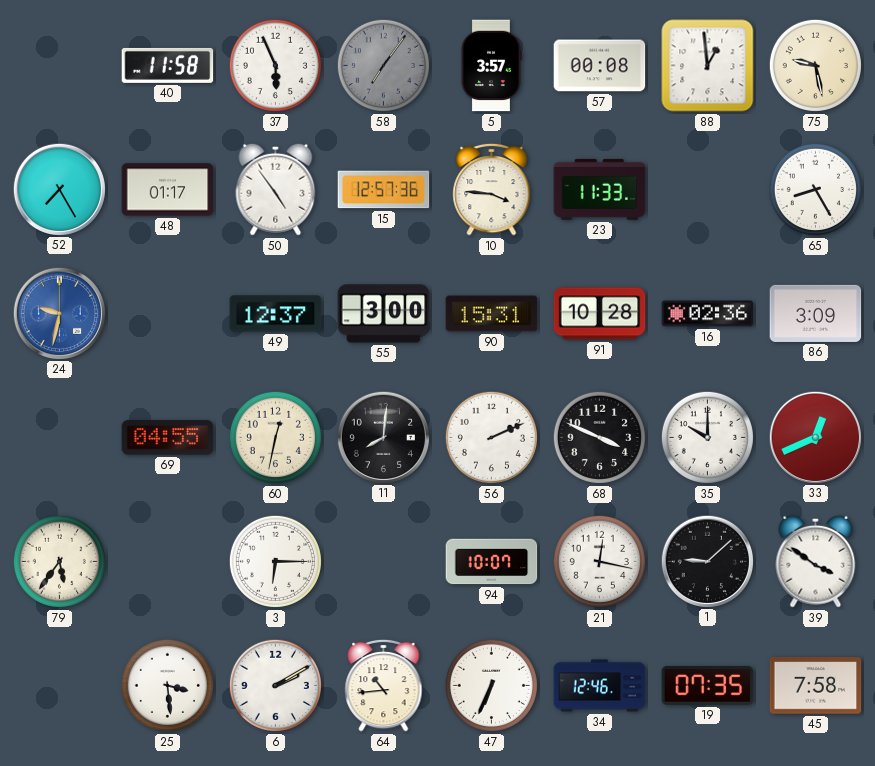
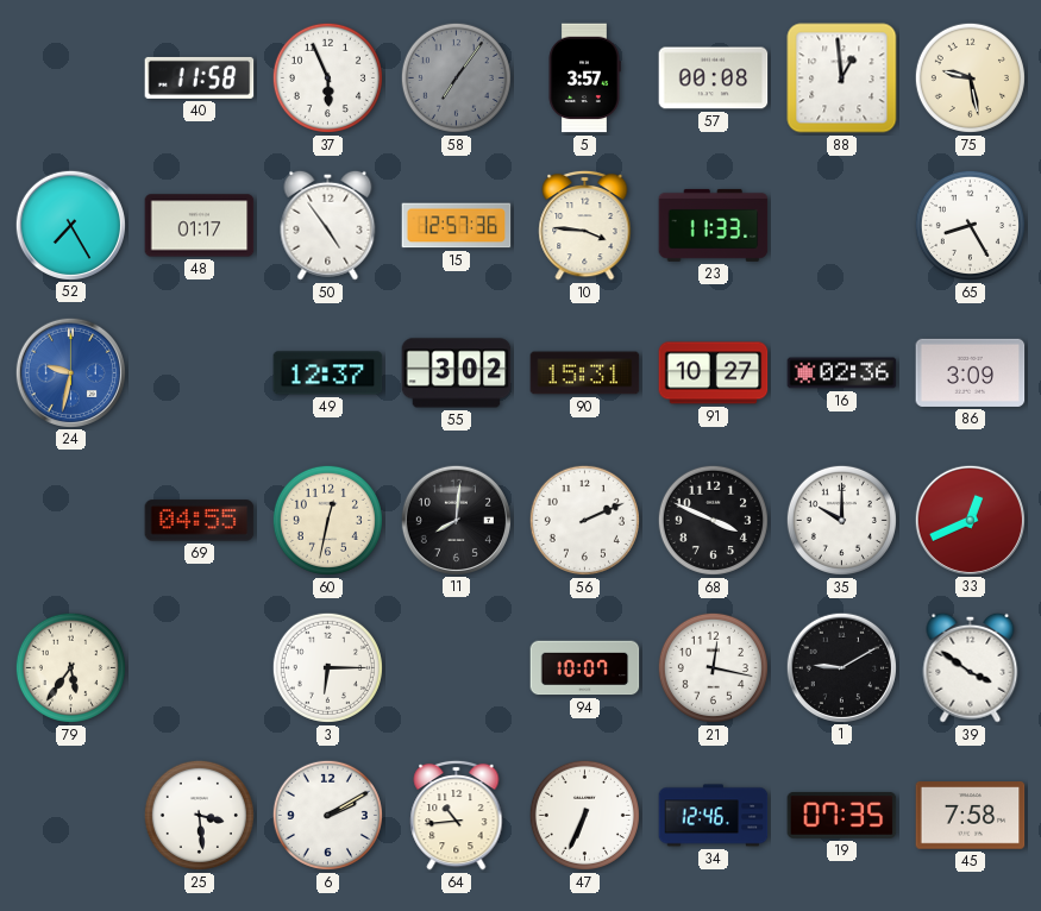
55: 3:00 -> 3:02
91: 10:28 -> 10:27
1: 9:08 -> 9:10
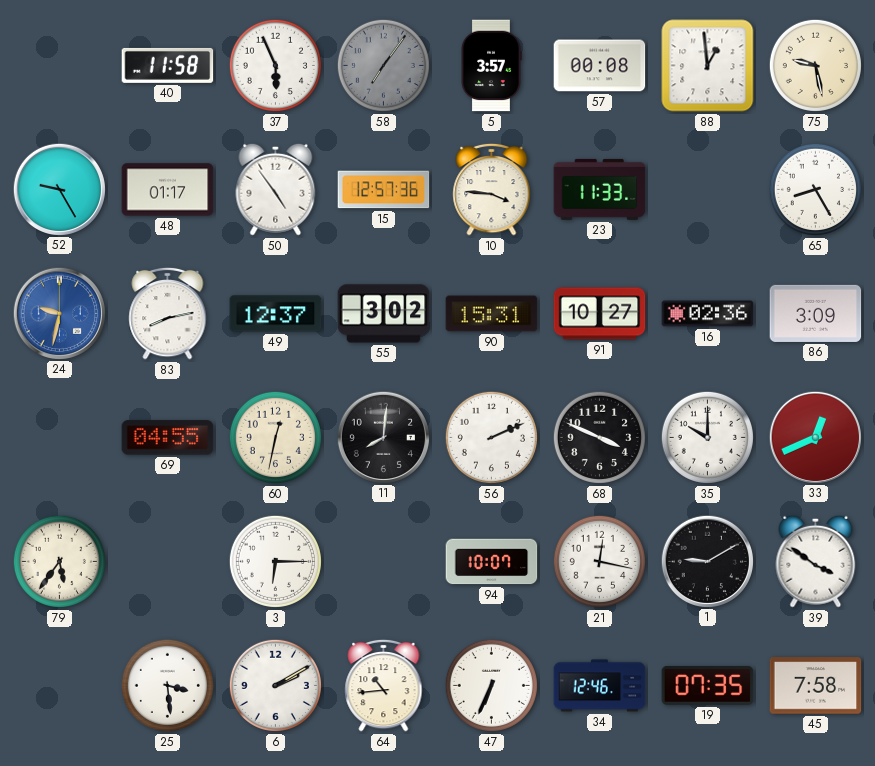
52: 7:25 -> 9:25
83: none -> 8:13
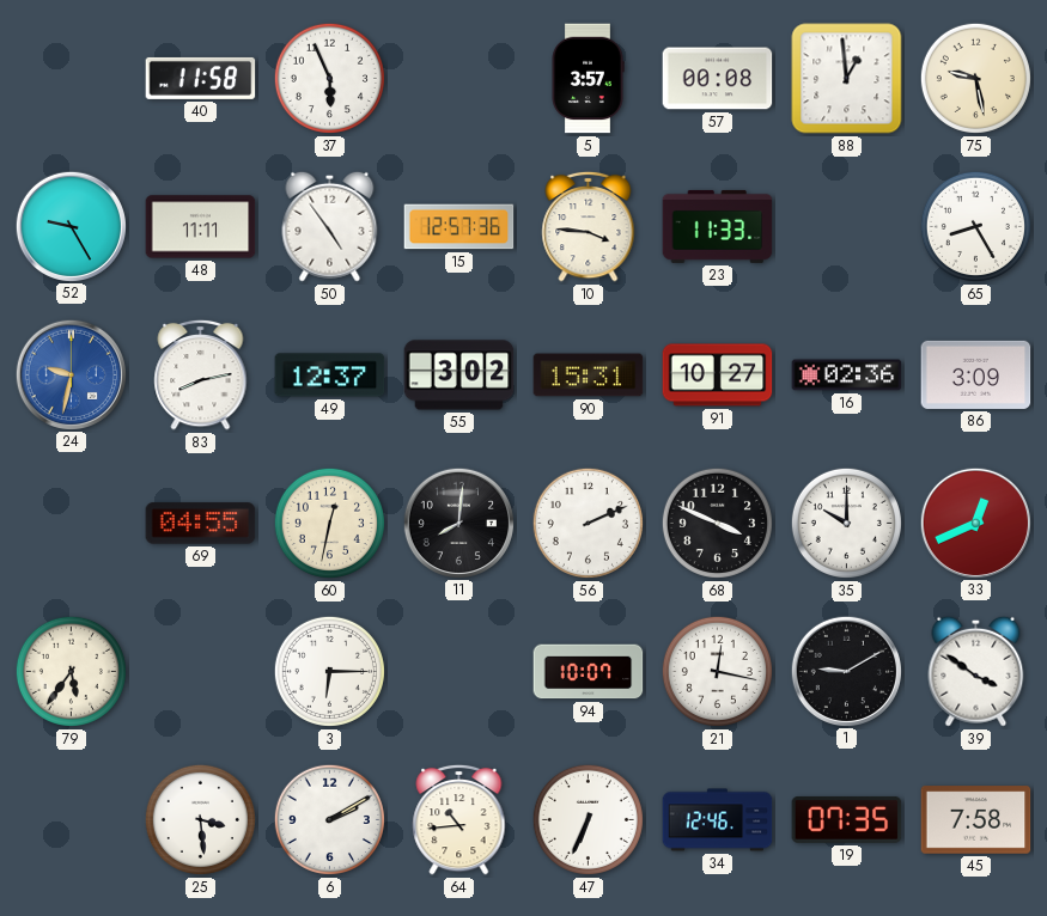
58: 7:06 -> none
48: 01:17 -> 11:11
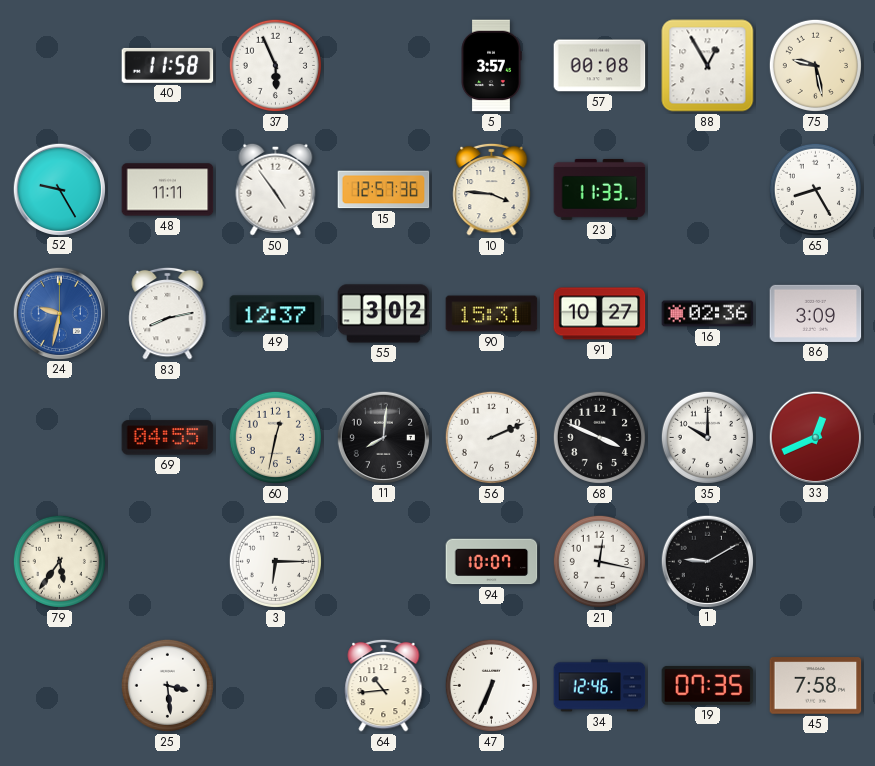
88: 12:59 -> 12:55
39: 3:51 -> none
6: 2:10 -> none
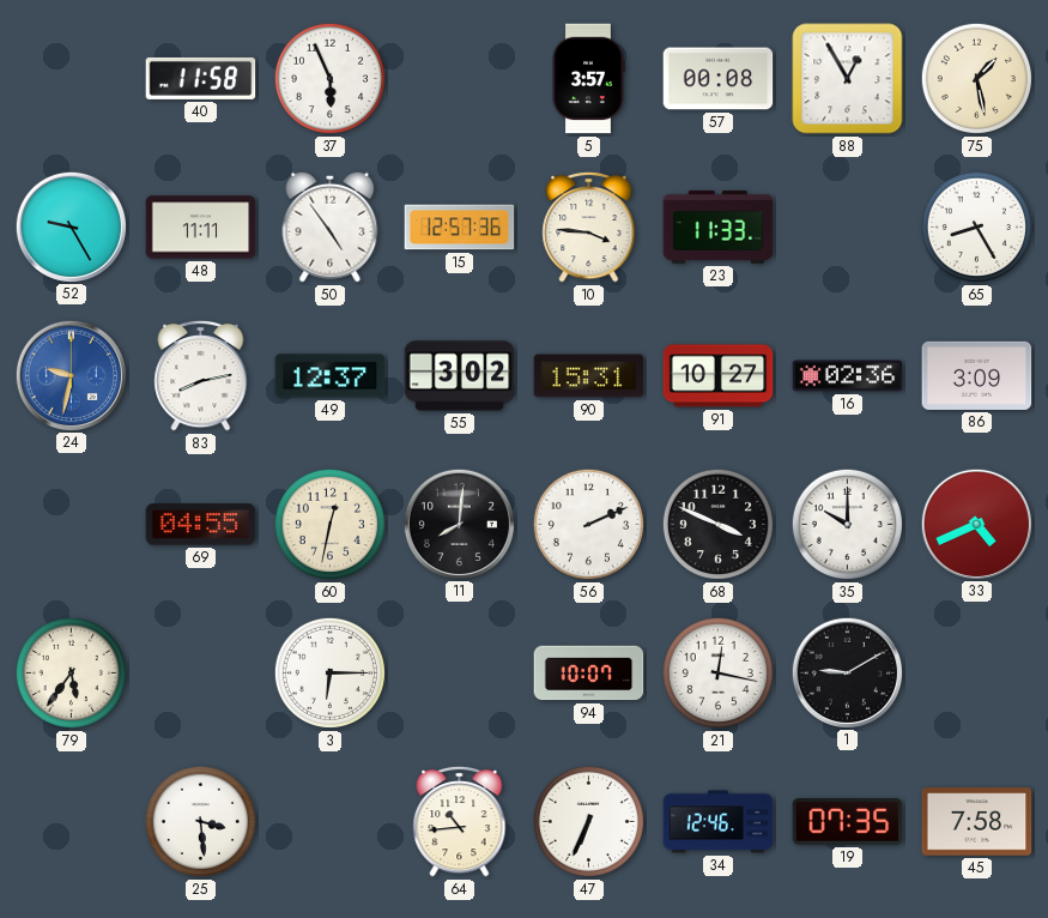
75: 9:28 -> 1:28
33: 12:41 -> 4:41
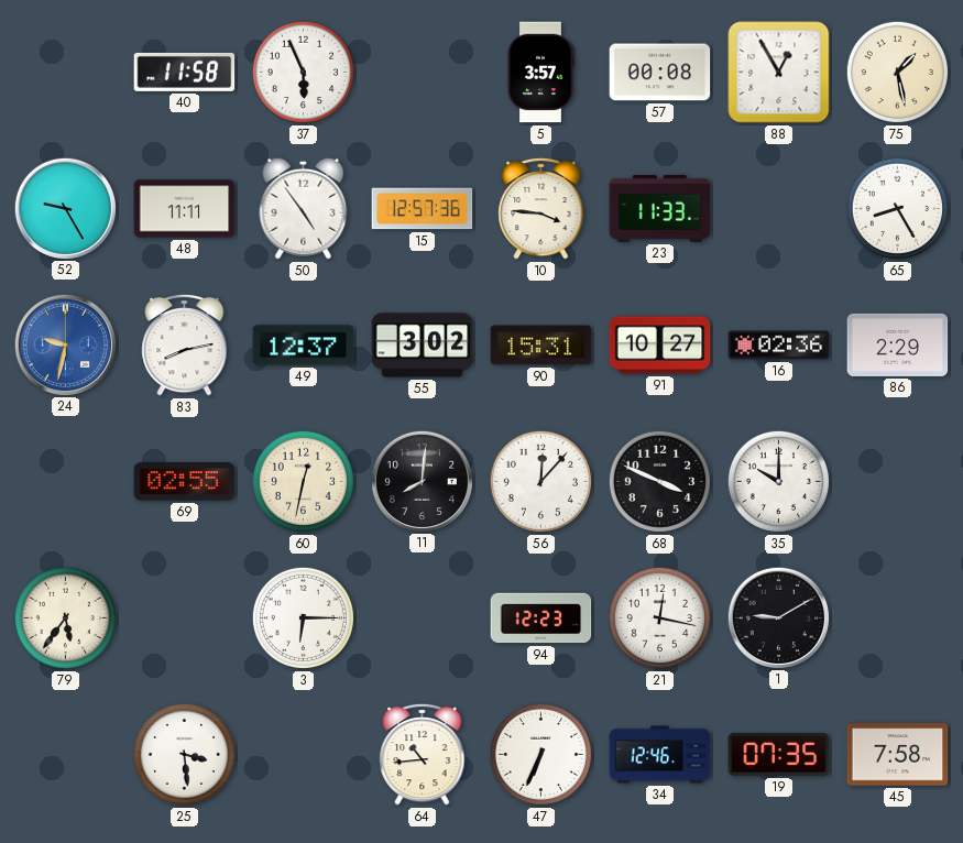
86: 3:09 -> 2:29
69: 04:55 -> 02:55
56: 2:11 -> 12:07
33: 4:41 -> none
94: 10:07 -> 12:23
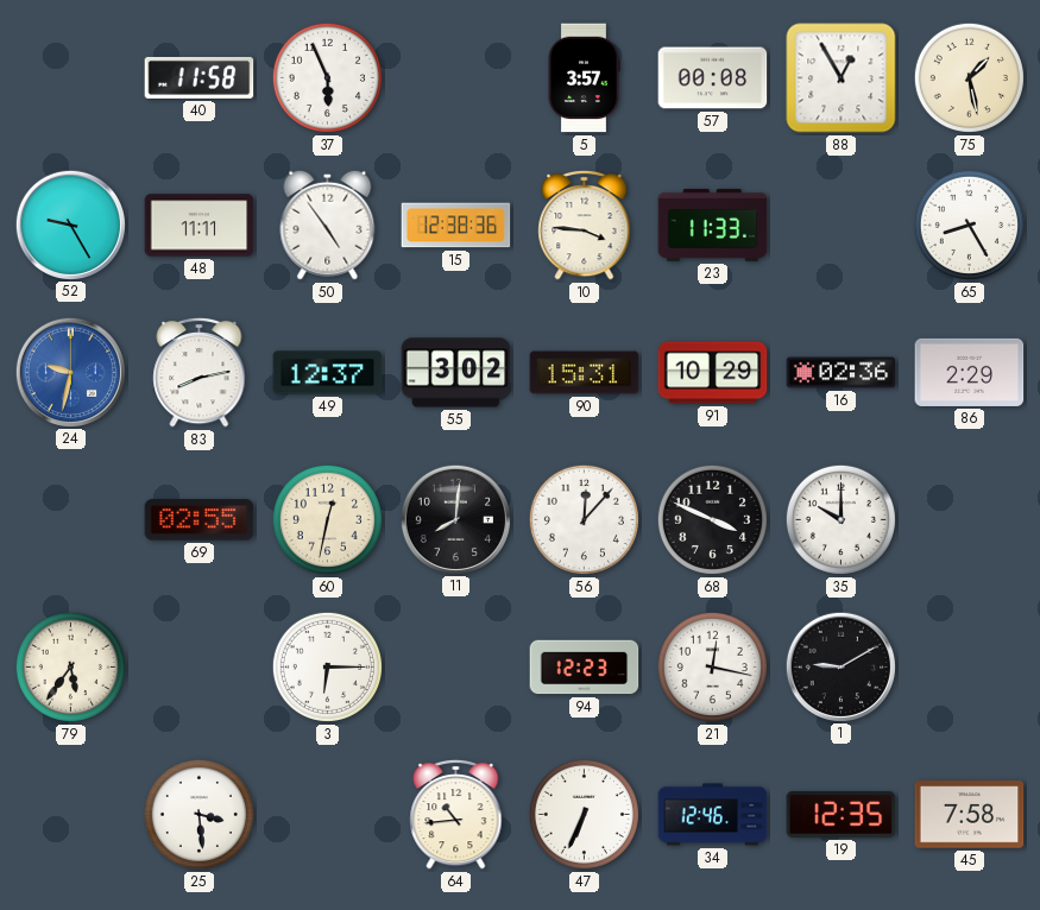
15: 12:57 -> 12:38
91: 10:27 -> 10:29
19: 07:35 -> 12:35
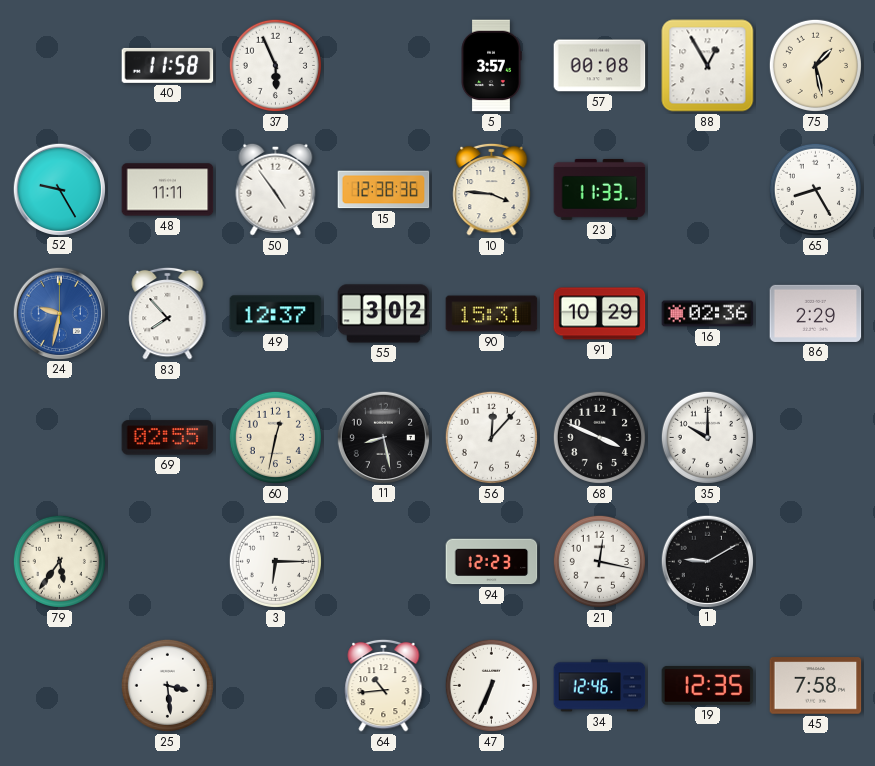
83: 8:13 -> 7:53
11: 8:01 -> 8:28
